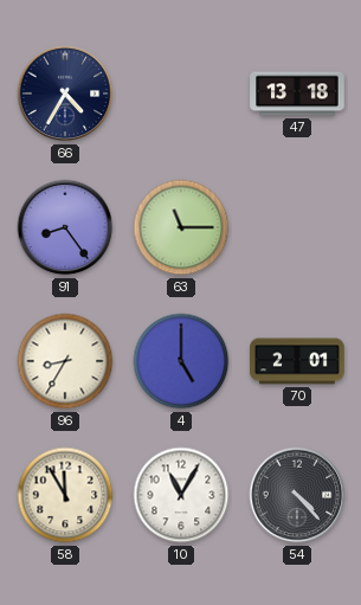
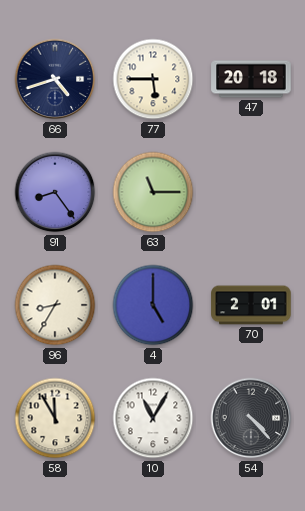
66: 4:35 -> 4:42
77: none -> 5:45
47: 13:18 -> 20:18
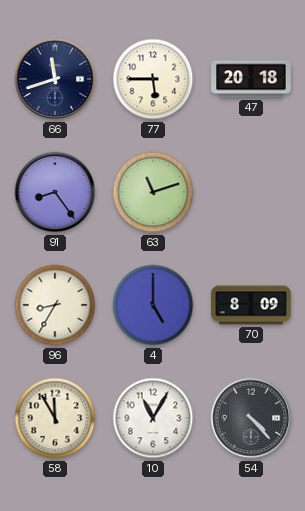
66: 4:42 -> 11:42
63: 11:15 -> 11:12
70: 2:01 -> 8:09
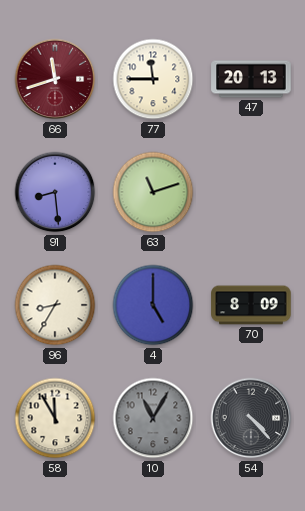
66 dial: navy -> burgundy
77: 5:45 -> 11:45
47: 20:18 -> 20:13
91: 8:24 -> 8:29
10 dial: white -> grey
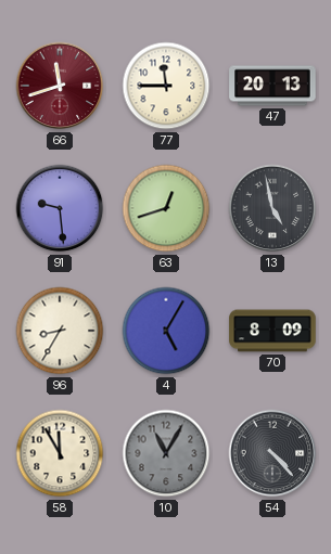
91: 8:29 -> 9:29
63: 11:12 -> 12:42
13: none -> 4:58
4: 5:00 -> 5:05
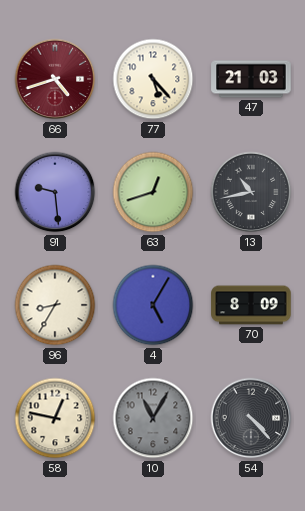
66: 11:42 -> 4:42
77: 11:45 -> 5:23
47: 20:13 -> 21:03
13: 4:58 -> 10:43
58: 11:55 -> 12:47
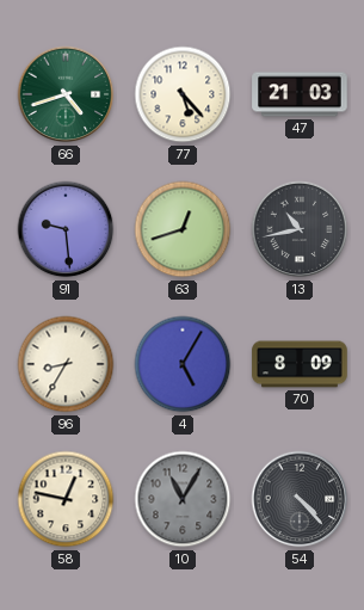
66 dial: burgundy -> green
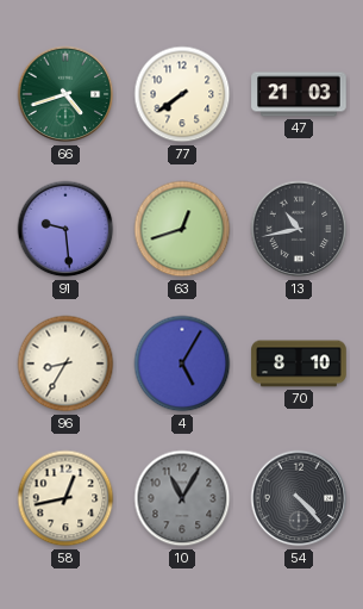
77: 5:23 -> 7:39
70: 8:09 -> 8:10
58: 12:47 -> 12:43
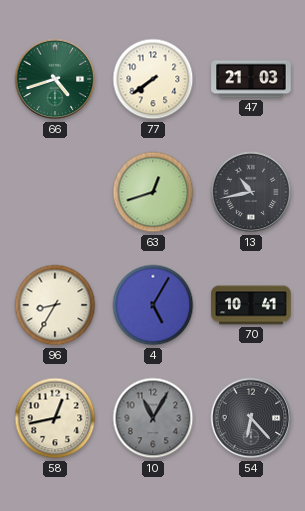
91: 9:29 -> none
70: 8:10 -> 10:41
54: 4:23 -> 6:23
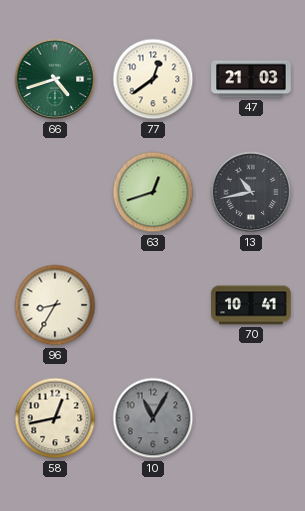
77: 7:39 -> 12:39
4: 5:05 -> none
54: 6:23 -> none
